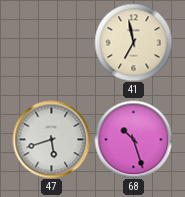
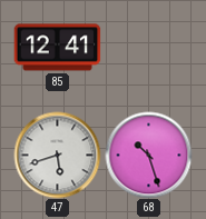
85: none -> 12:41
41: 6:58 -> none
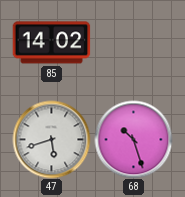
85: 12:41 -> 14:02
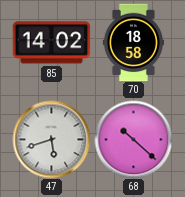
70: none -> 18:58
68: 10:27 -> 10:22
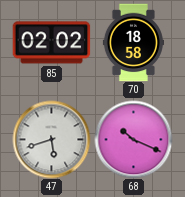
85: 14:02 -> 02:02
68: 10:22 -> 10:19
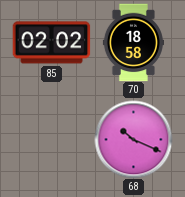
47: 5:42 -> none
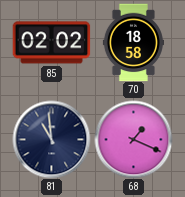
81: none -> 10:59
68: 10:19 -> 1:19
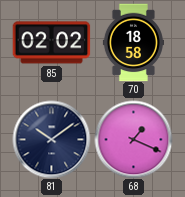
81: 10:59 -> 10:09
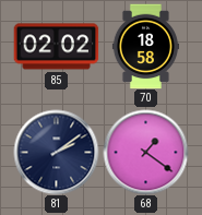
81: 10:09 -> 2:09
68: 1:19 -> 1:21
